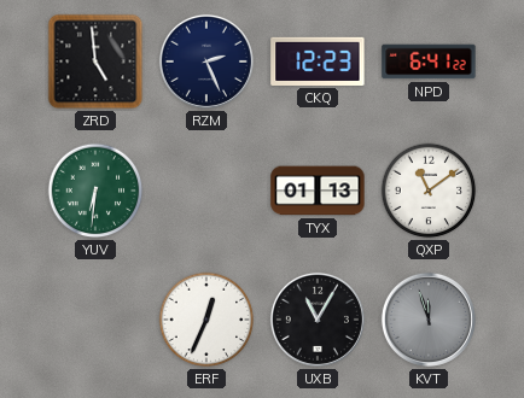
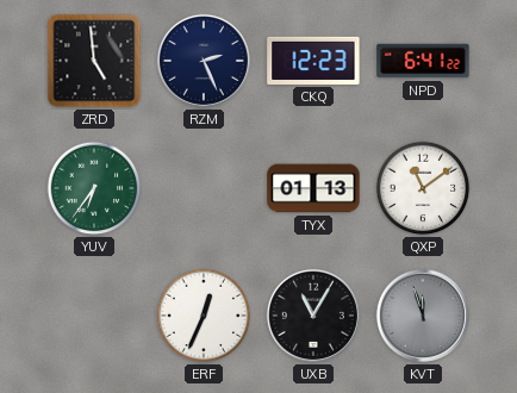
YUV: 6:31 -> 6:36
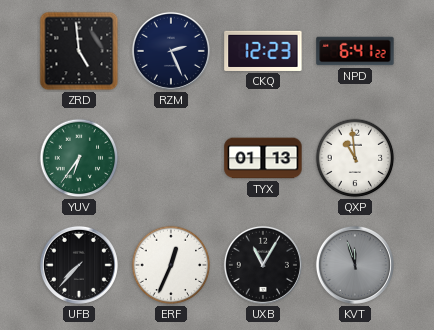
QXP: 11:09 -> 10:59
UFB: none -> 7:37
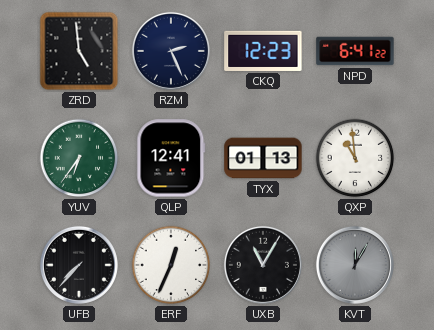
QLP: none -> 12:41
KVT: 11:57 -> 12:05
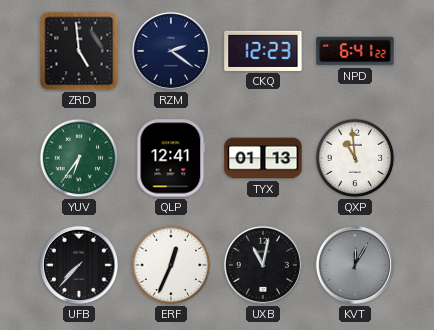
RZM: 2:26 -> 2:21
UXB: 11:05 -> 11:02
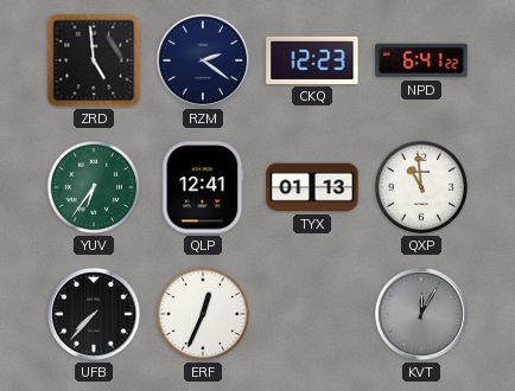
UXB: 11:02 -> none
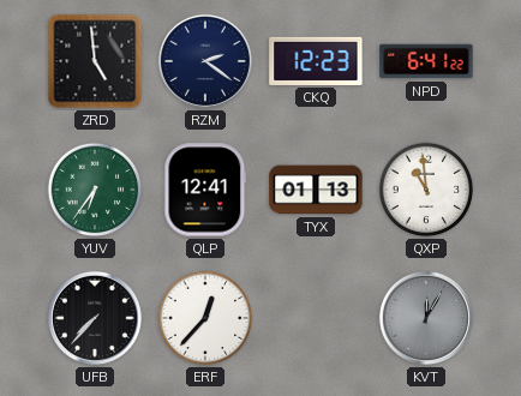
ERF: 12:34 -> 12:37
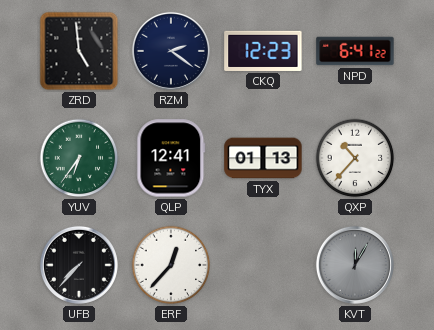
QXP: 10:59 -> 10:37
